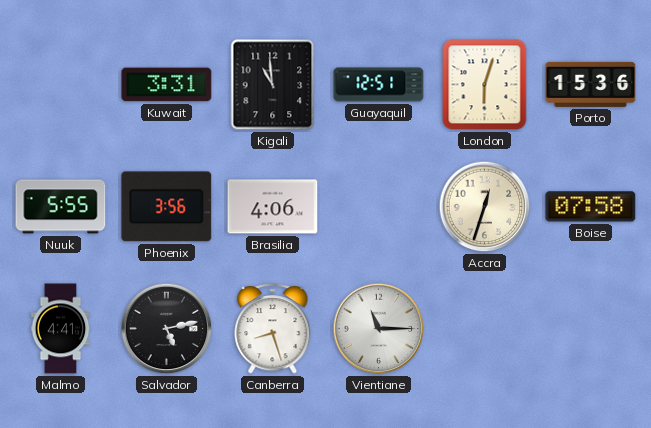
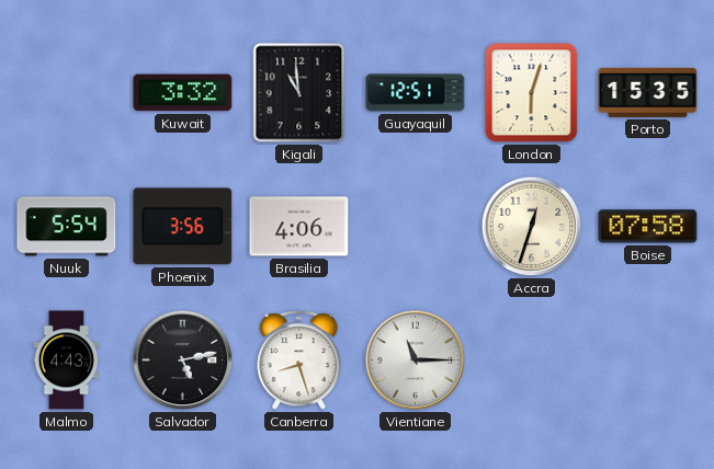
Kuwait: 3:31 -> 3:32
Porto: 15:36 -> 15:35
Nuuk: 5:55 -> 5:54
Malmo: 4:41 -> 4:43
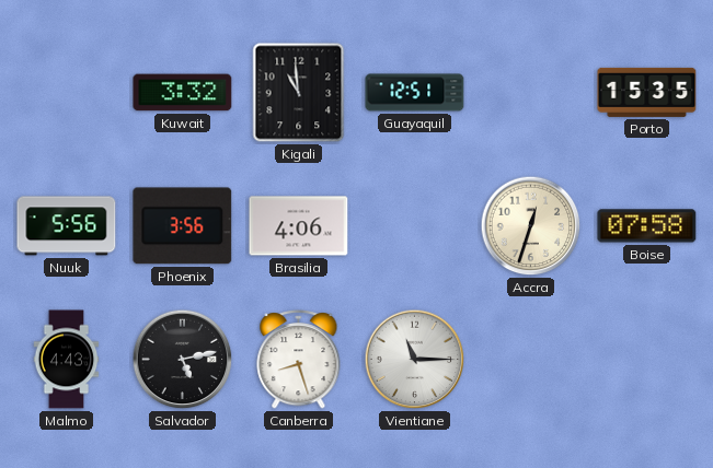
London: 6:03 -> none
Nuuk: 5:54 -> 5:56
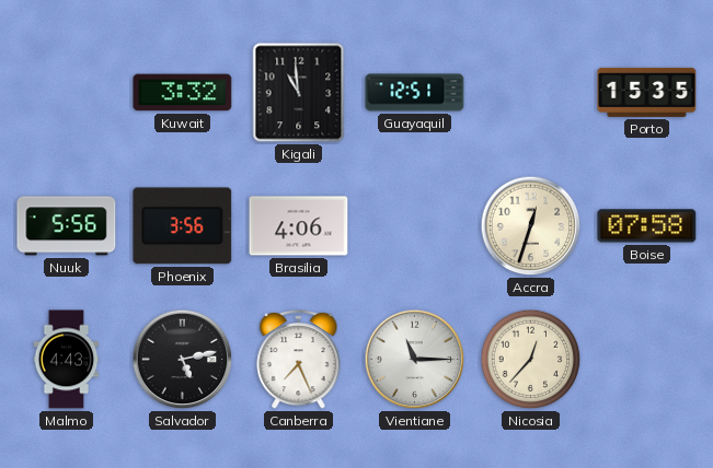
Canberra: 8:27 -> 7:26
Nicosia: none -> 12:37
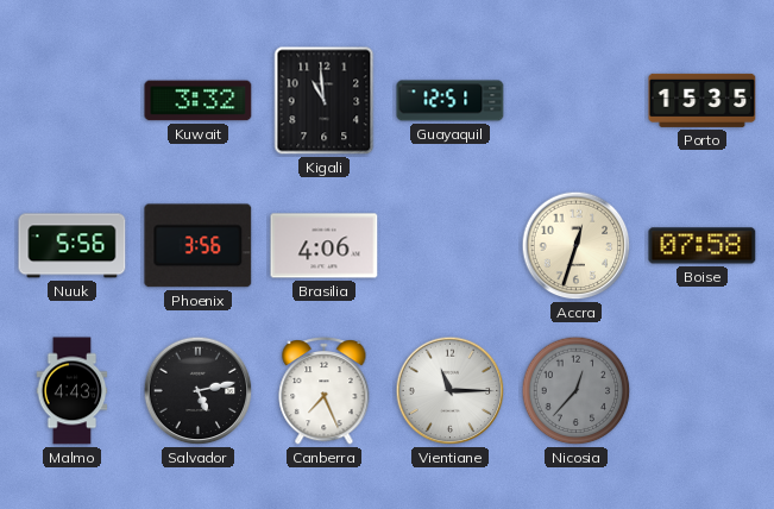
Nicosia dial: cream -> grey
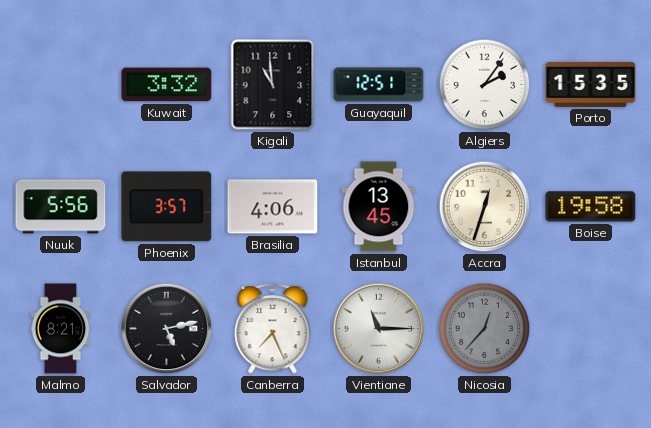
Algiers: none -> 2:06
Phoenix: 3:56 -> 3:57
Istanbul: none -> 13:45
Boise: 07:58 -> 19:58
Malmo: 4:43 -> 8:21
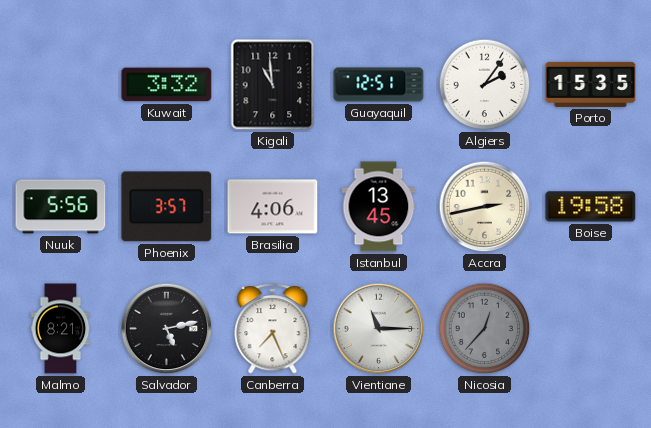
Accra: 12:33 -> 2:43
